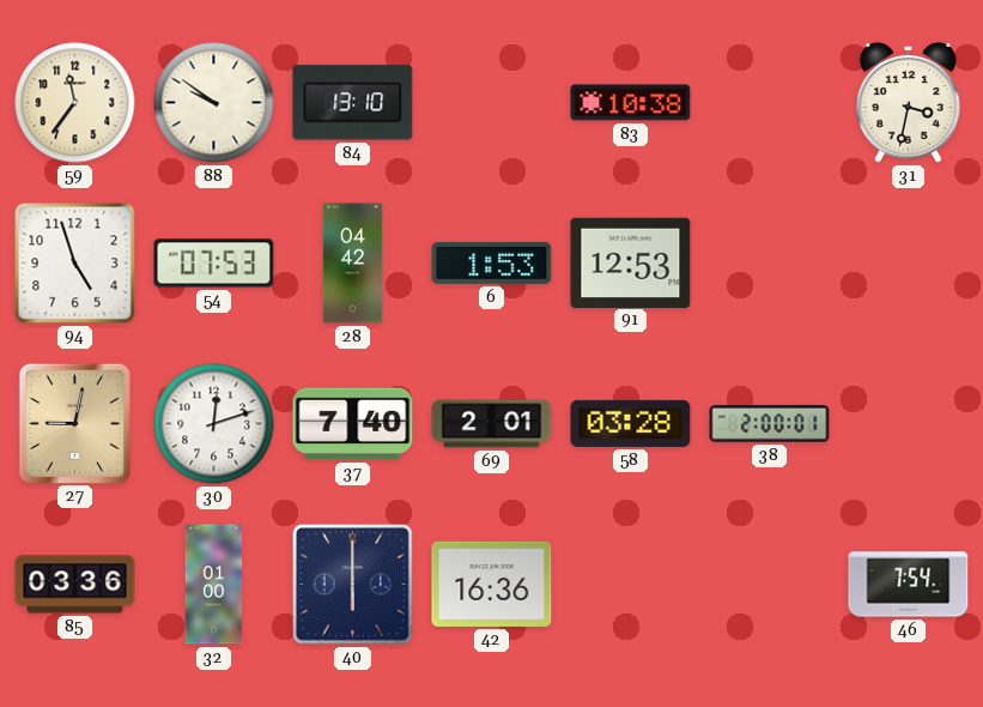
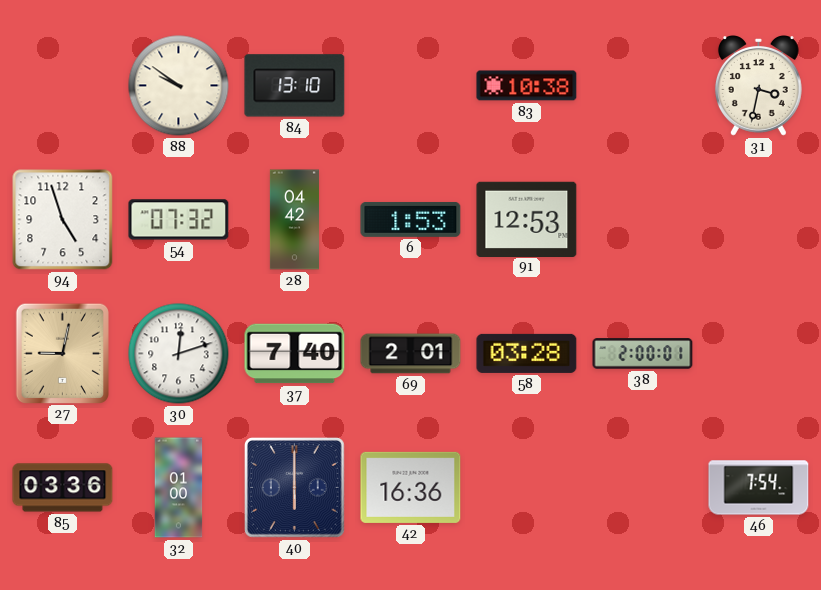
59: 11:36 -> none
54: 07:53 -> 07:32
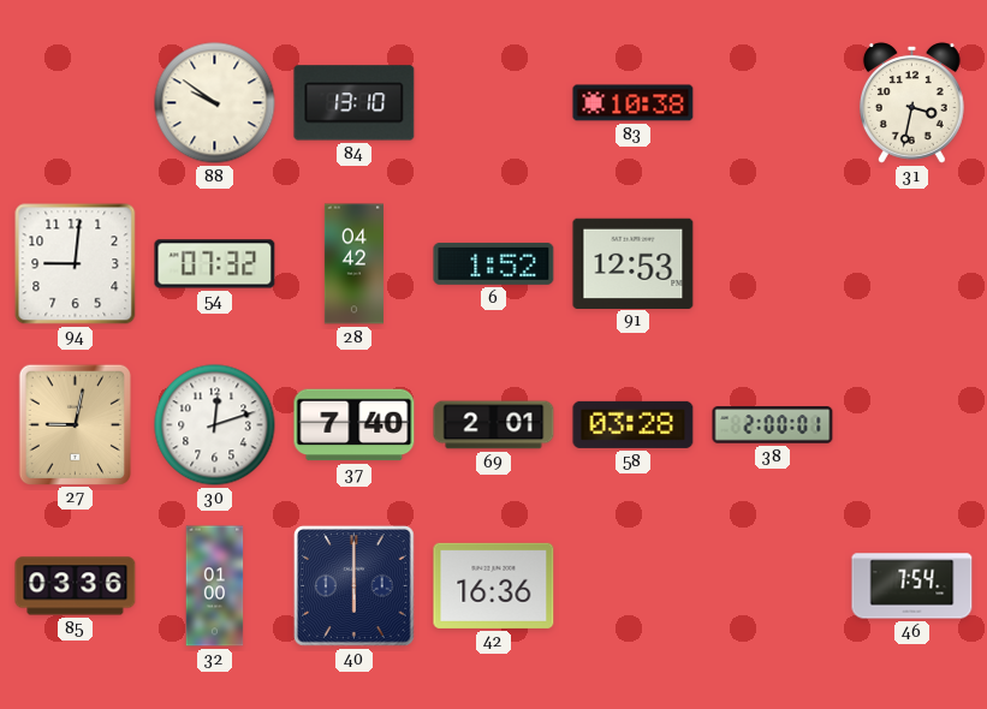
94: 4:57 -> 9:01
6: 1:53 -> 1:52
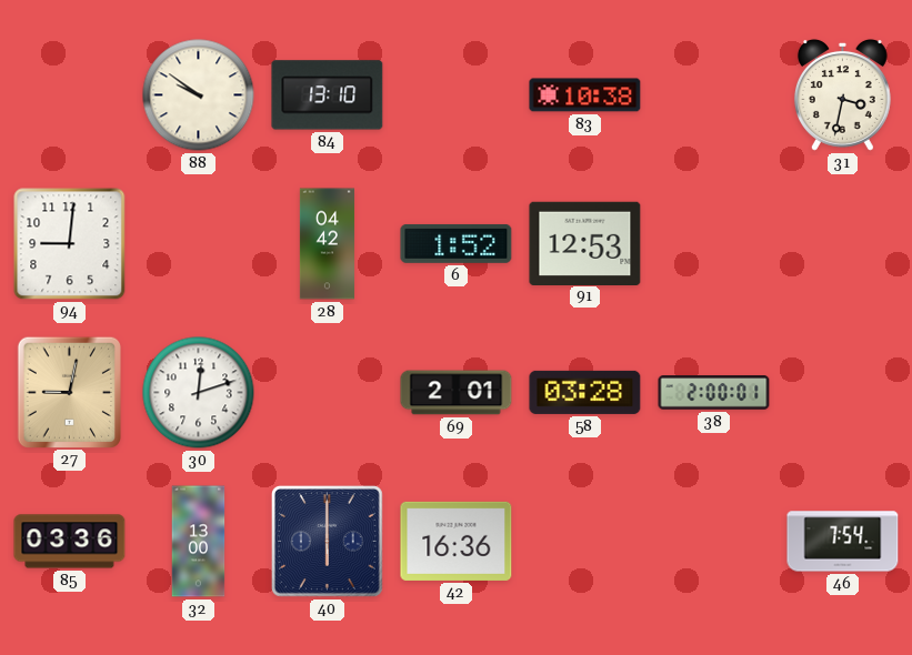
54: 07:32 -> none
37: 7:40 -> none
32: 01:00 -> 13:00
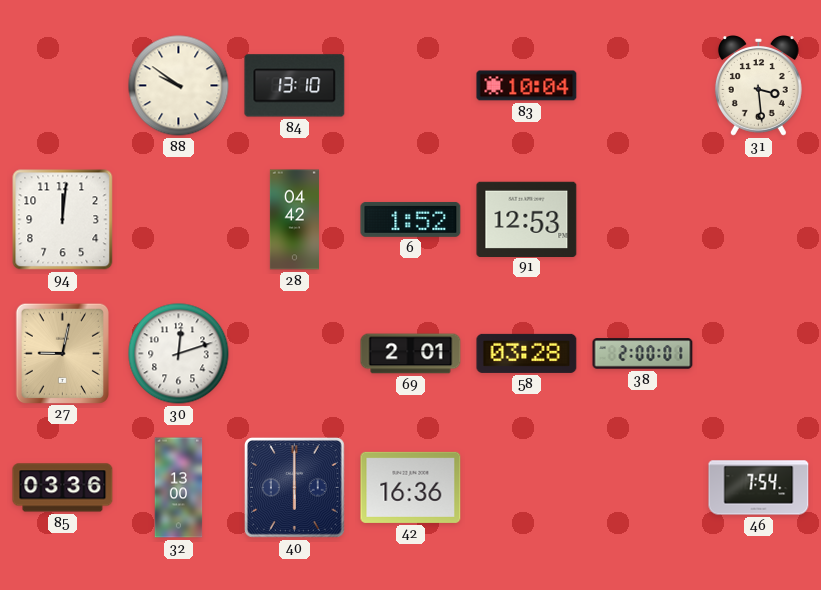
83: 10:38 -> 10:04
31: 3:32 -> 3:29
94: 9:01 -> 12:01
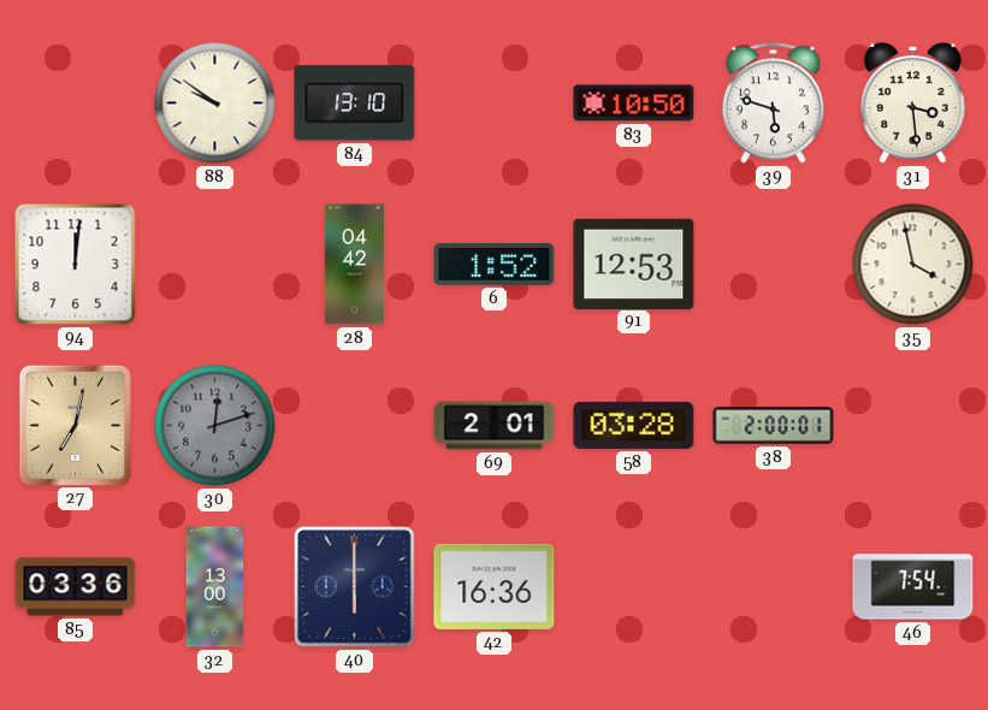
83: 10:04 -> 10:50
39: none -> 5:48
35: none -> 3:58
27: 9:02 -> 7:02
30 dial: white -> grey
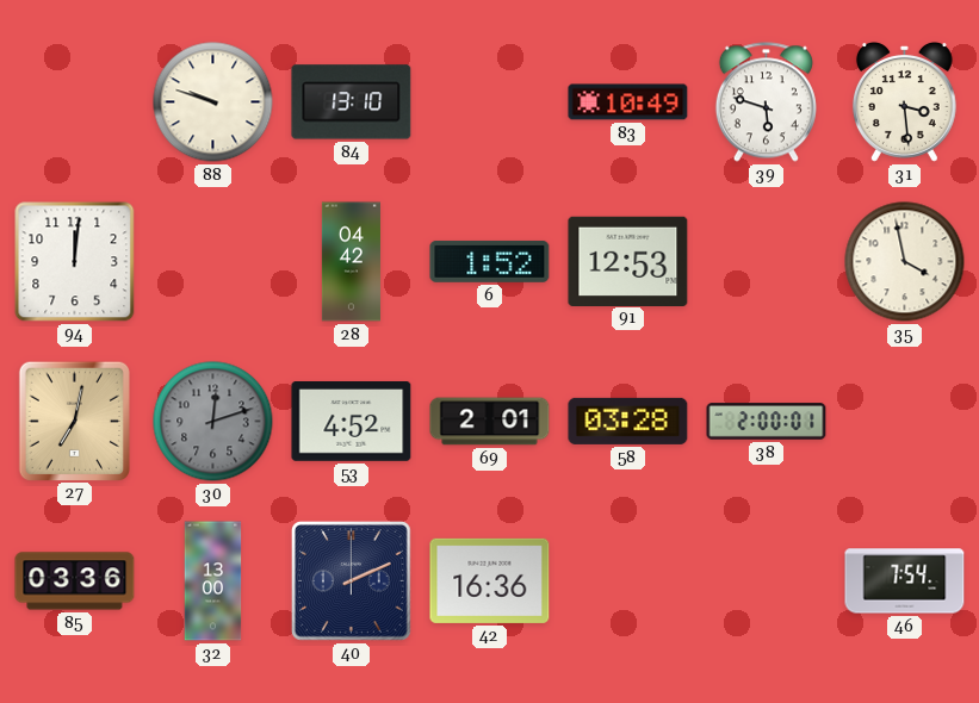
88: 9:51 -> 9:48
83: 10:50 -> 10:49
53: none -> 4:52
40: 6:00 -> 2:11
